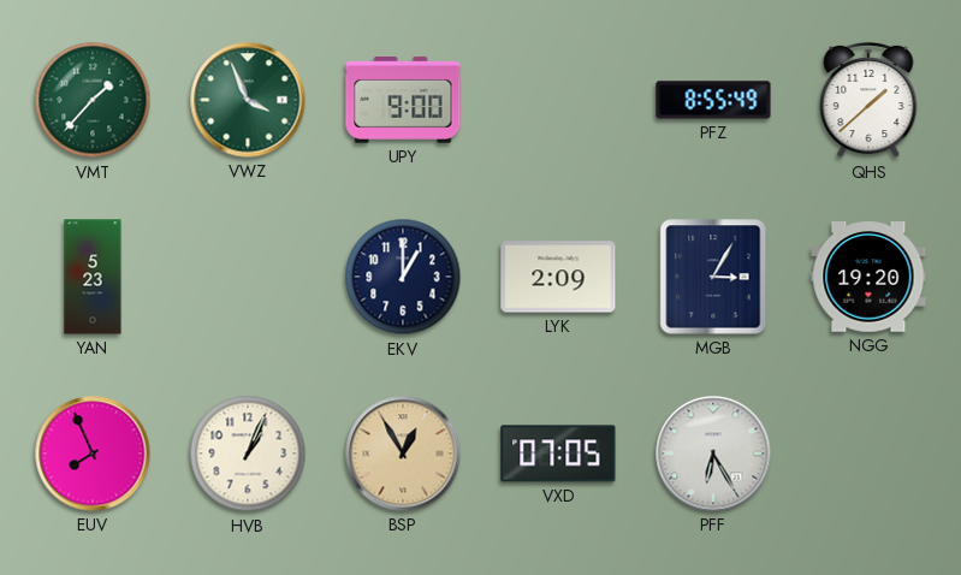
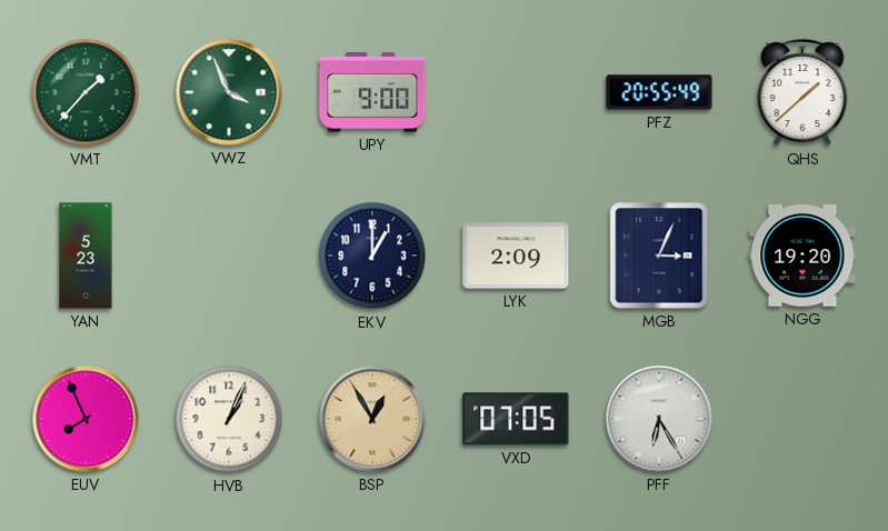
PFZ: 8:55 -> 20:55
MGB: 3:05 -> 3:04
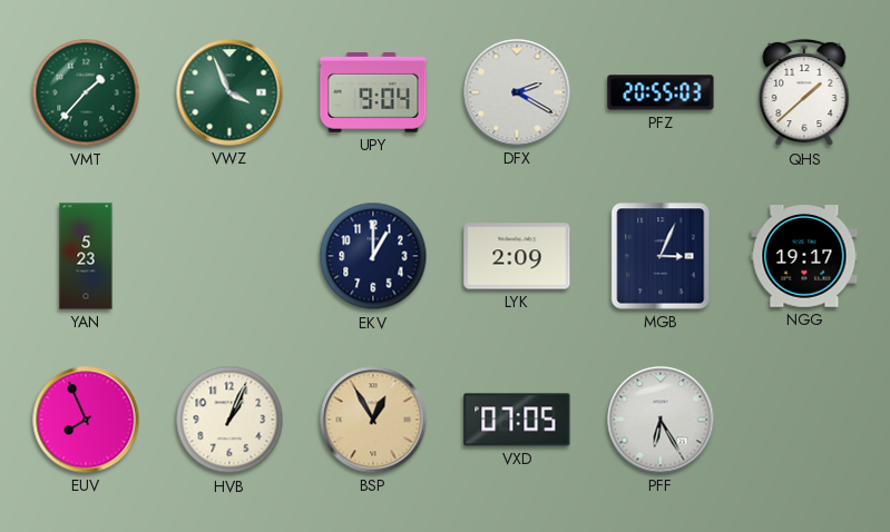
UPY: 9:00 -> 9:04
DFX: none -> 2:20
PFZ: 20:55:49 -> 20:55:03
NGG: 19:20 -> 19:17
